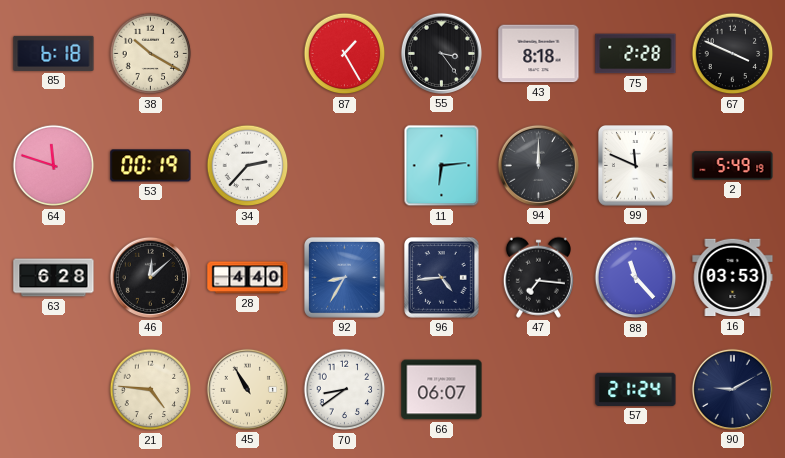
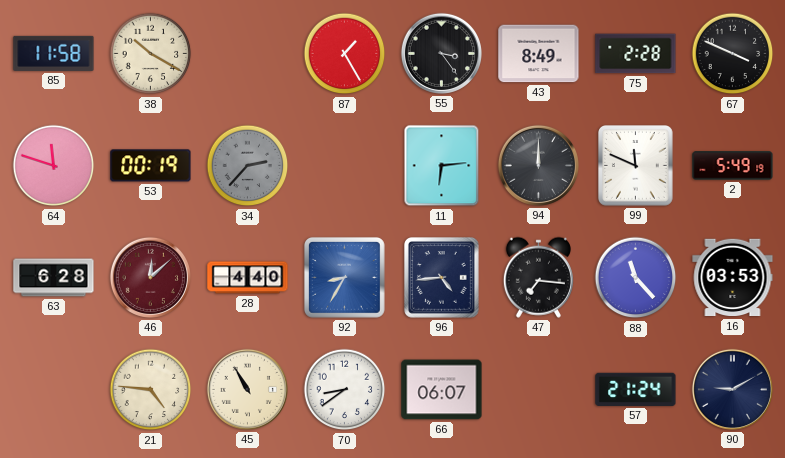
85: 6:18 -> 11:58
43: 8:18 -> 8:49
34 dial: white -> grey
46 dial: black -> burgundy
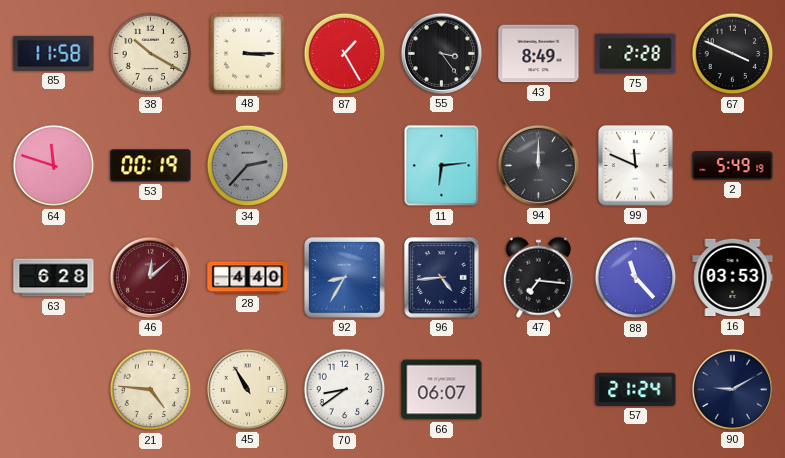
48: none -> 3:15
